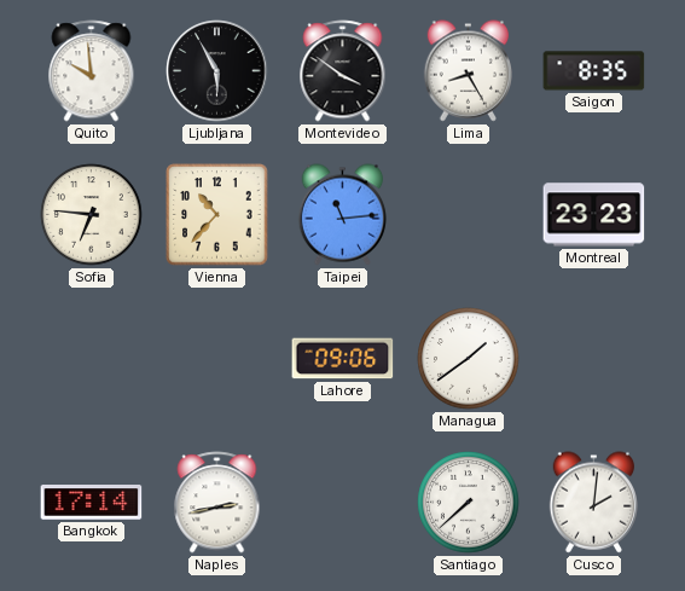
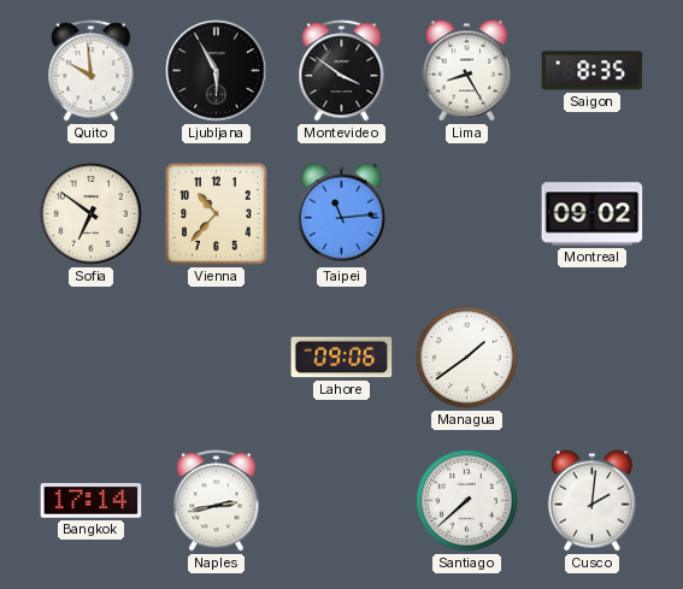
Sofia: 6:46 -> 6:51
Montreal: 23:23 -> 09:02
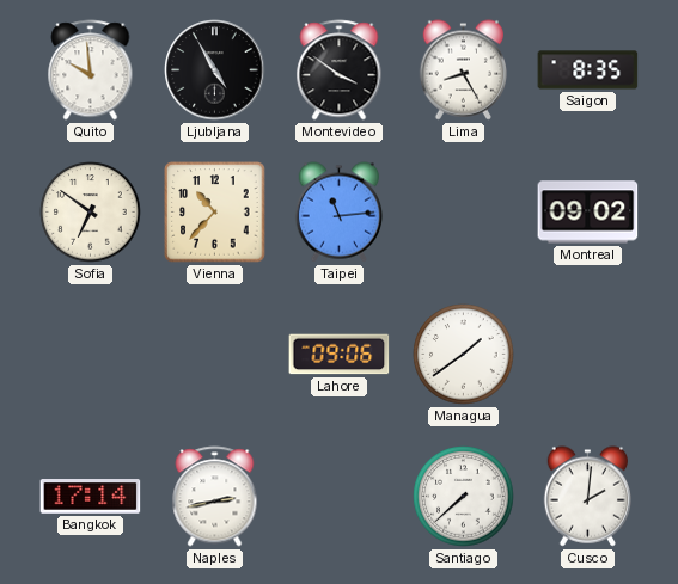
Ljubljana: 5:55 -> 4:55
